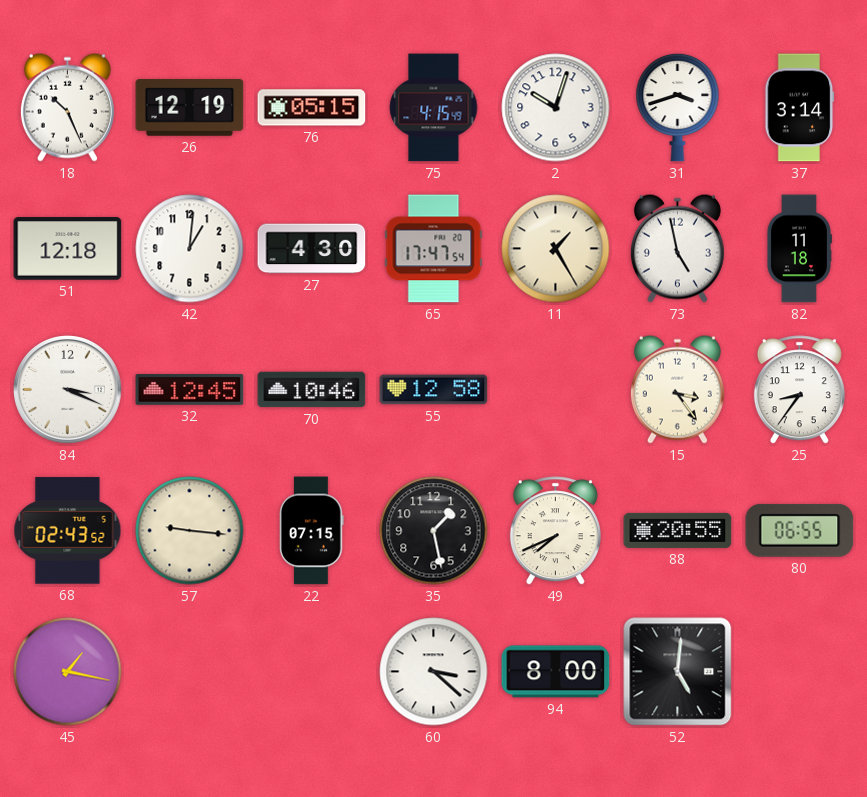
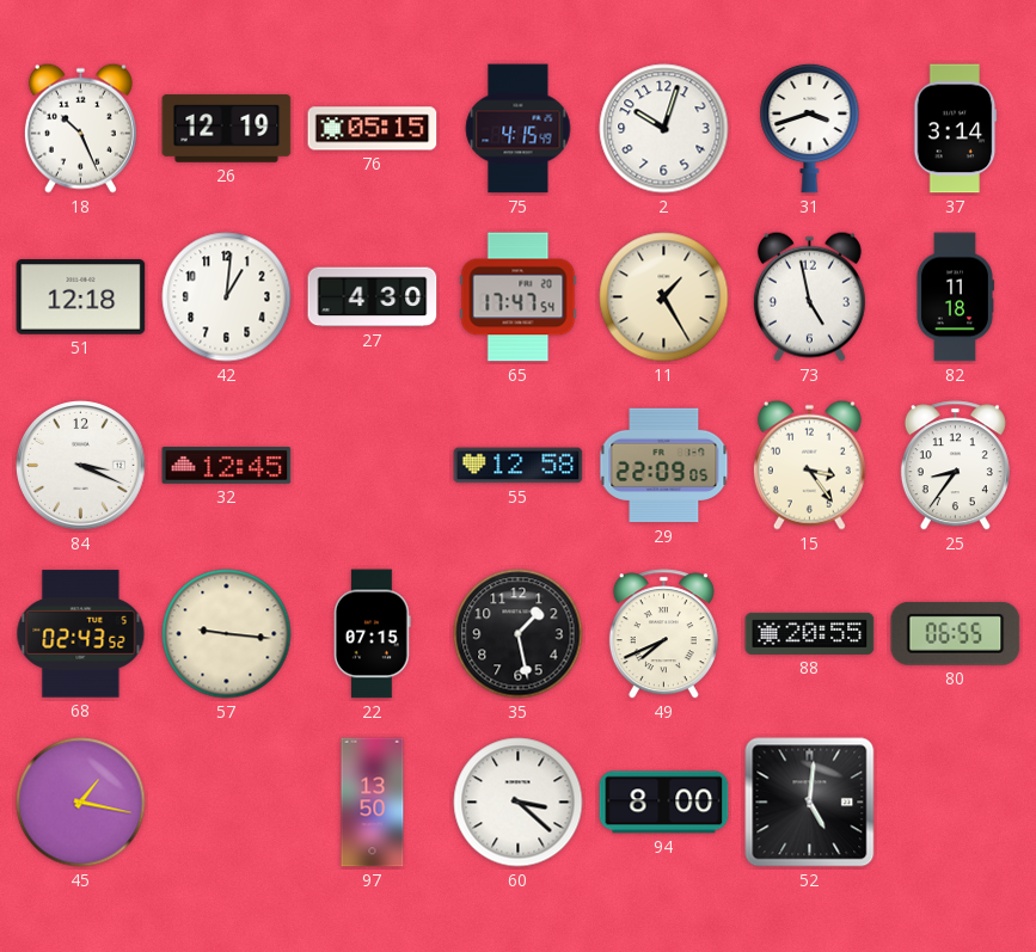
70: 10:46 -> none
29: none -> 22:09
97: none -> 13:50
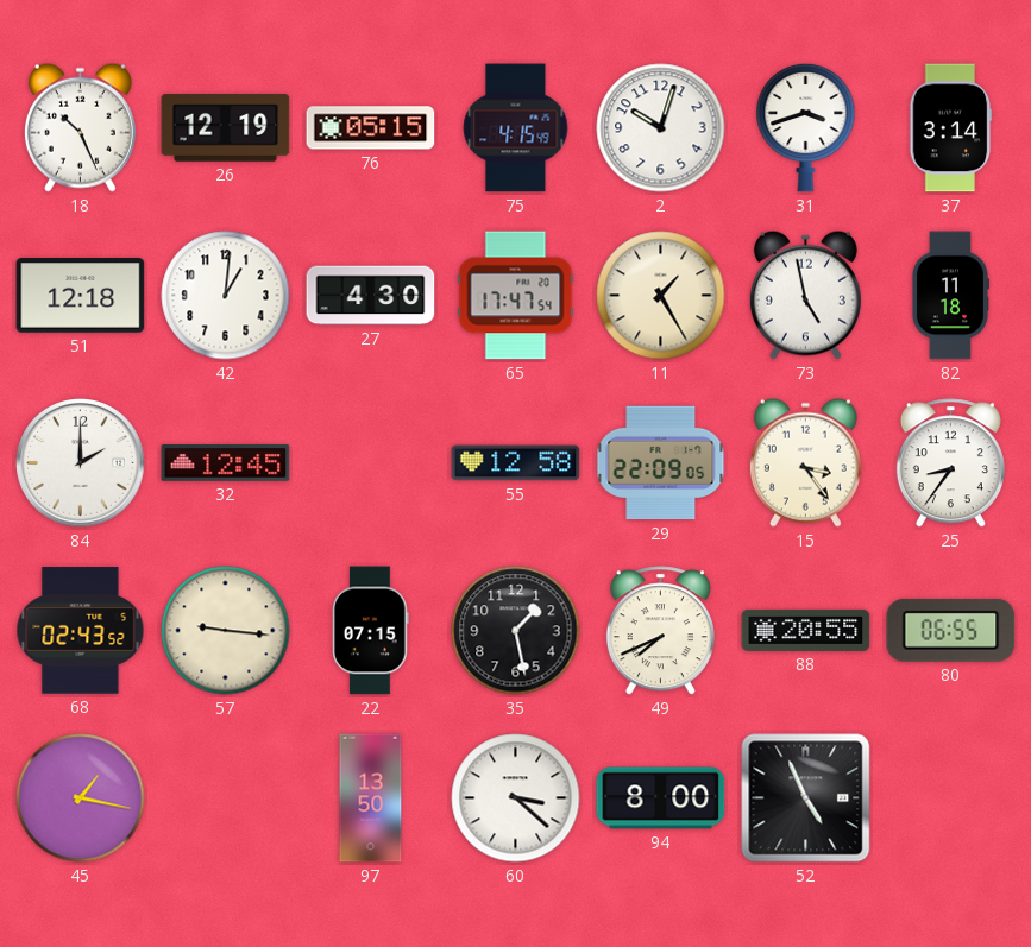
84: 3:19 -> 2:00
52: 5:01 -> 4:56
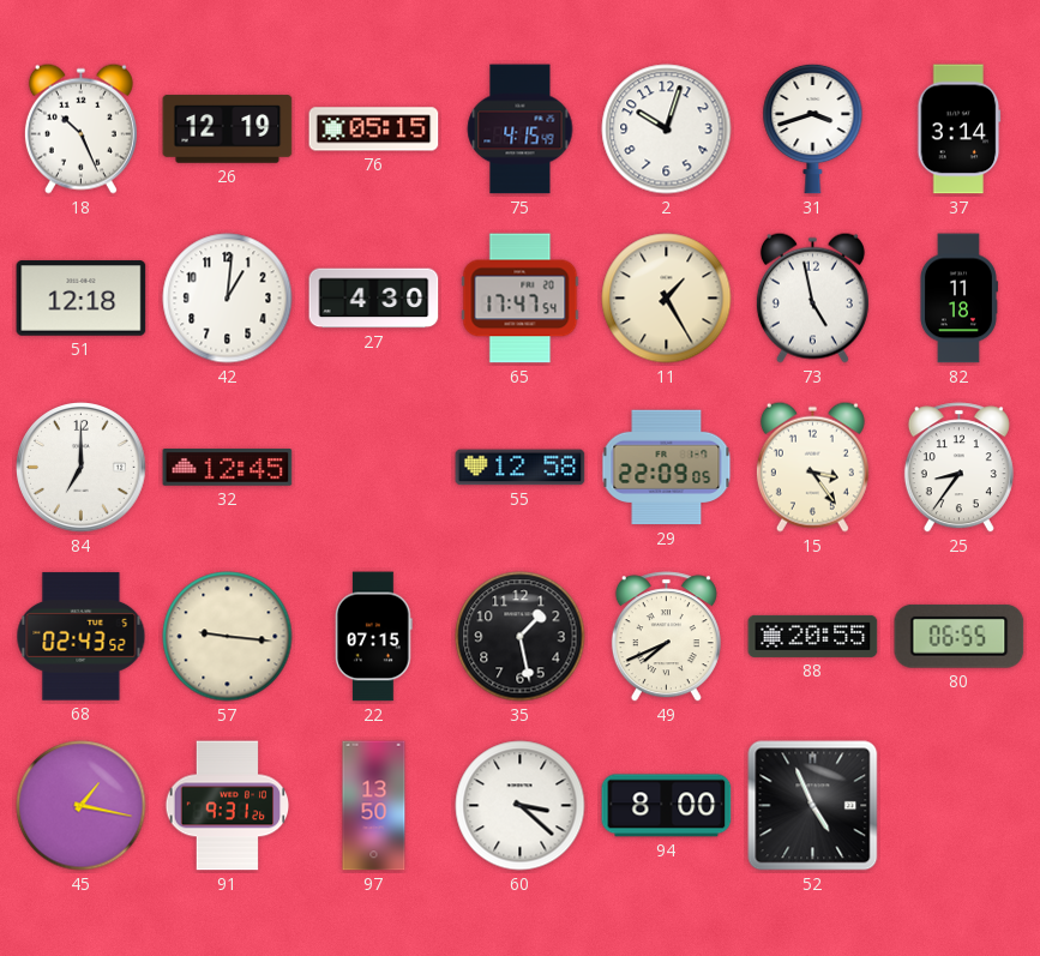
84: 2:00 -> 7:00
91: none -> 9:31
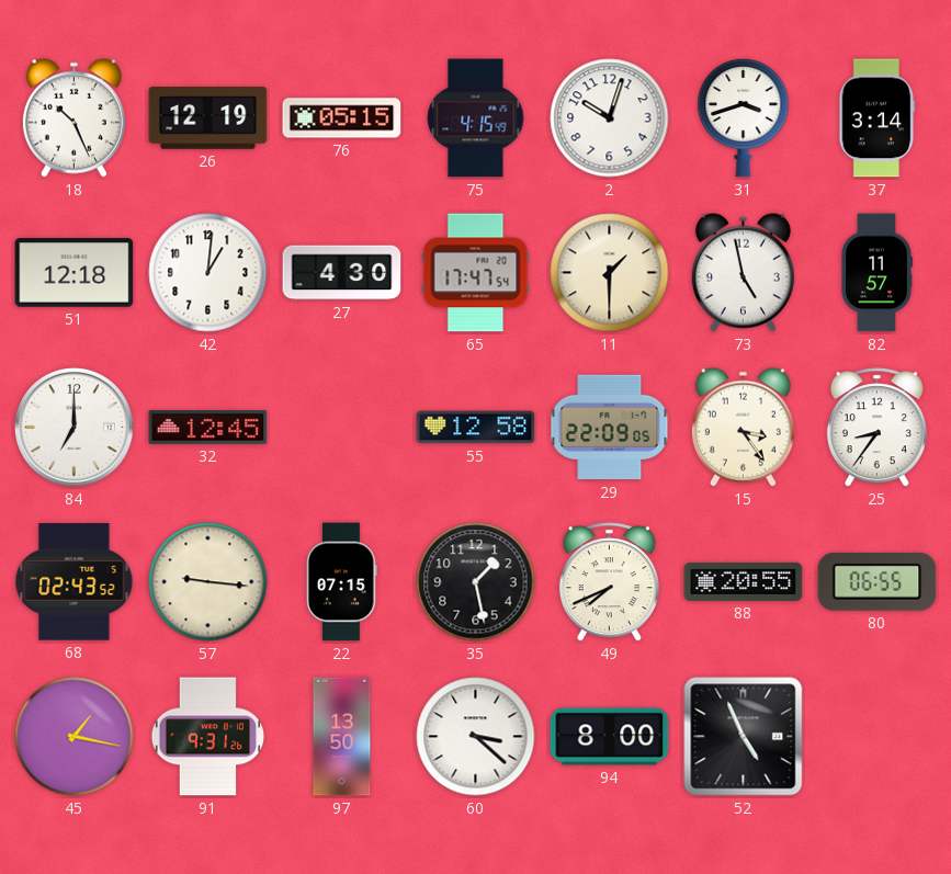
11: 1:25 -> 1:30
82: 11:18 -> 11:57
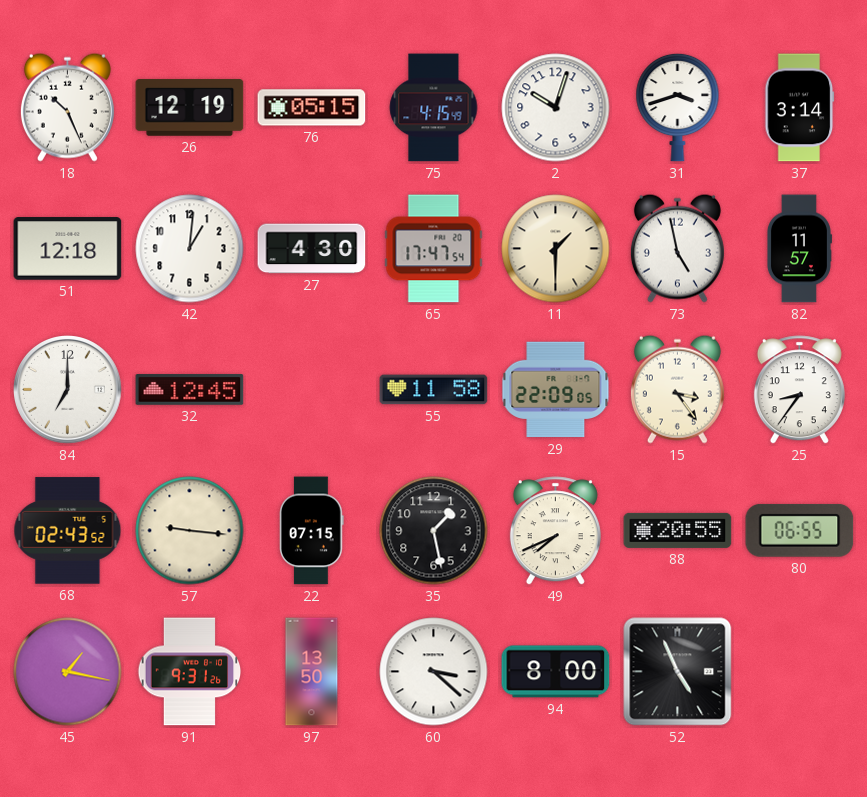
55: 12:58 -> 11:58
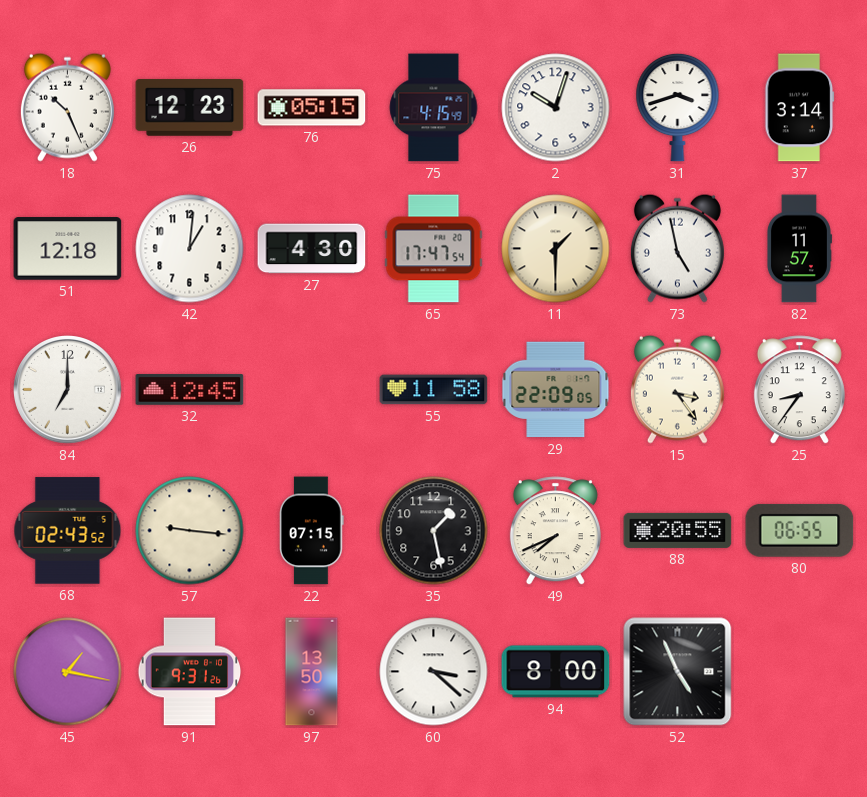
26: 12:19 -> 12:23
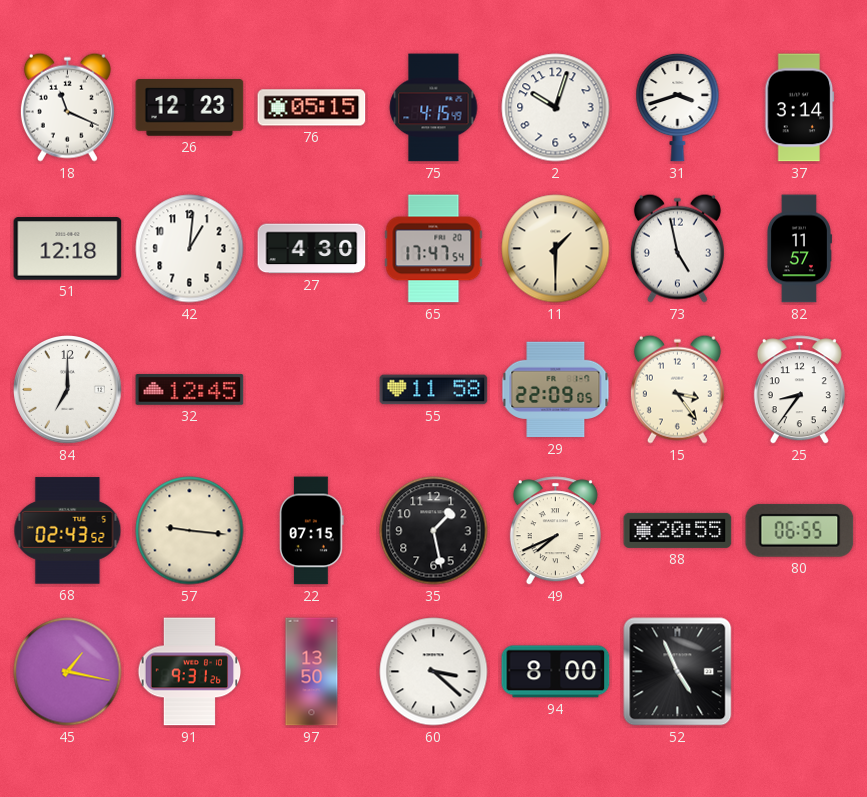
18: 10:26 -> 11:19
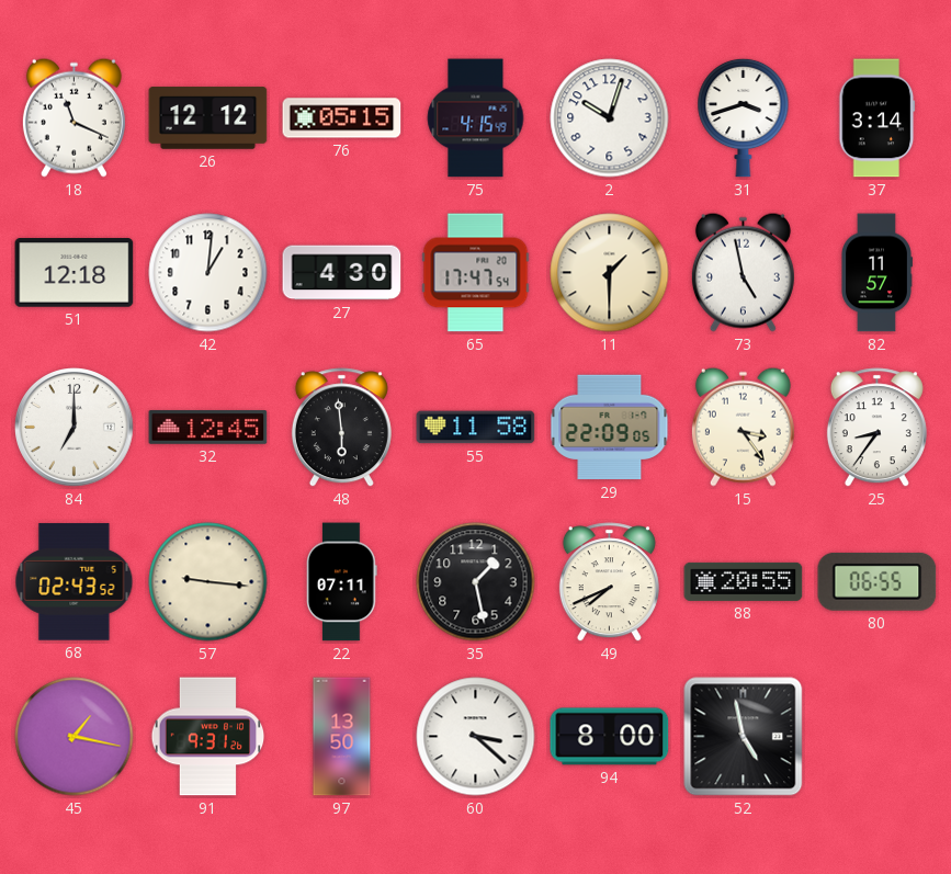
26: 12:23 -> 12:12
48: none -> 5:59
22: 07:15 -> 07:11
52: 4:56 -> 4:58
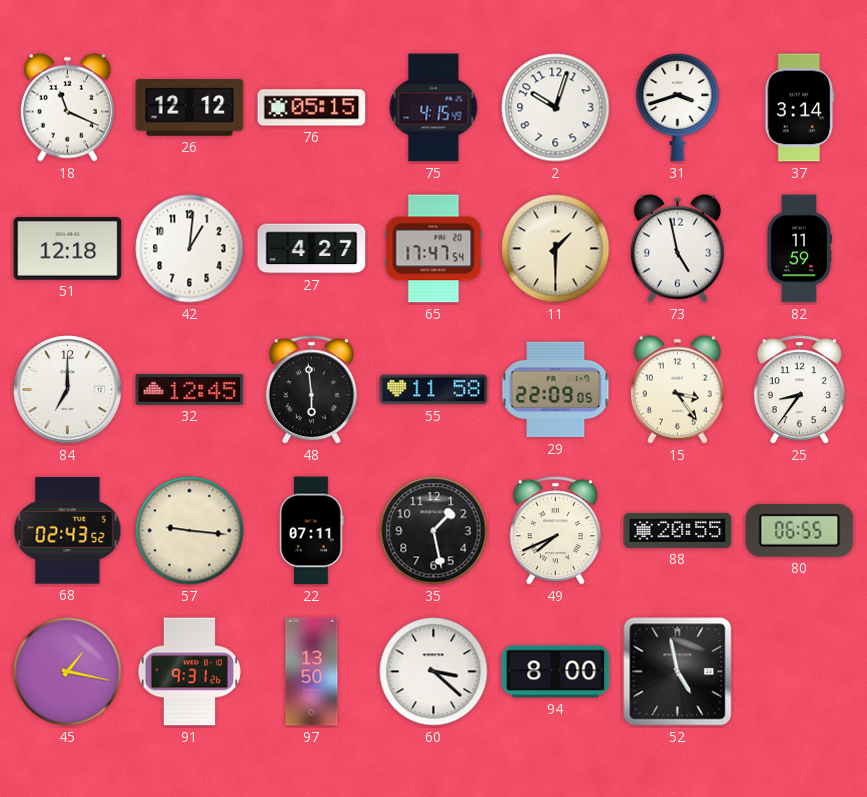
27: 4:30 -> 4:27
82: 11:57 -> 11:59
